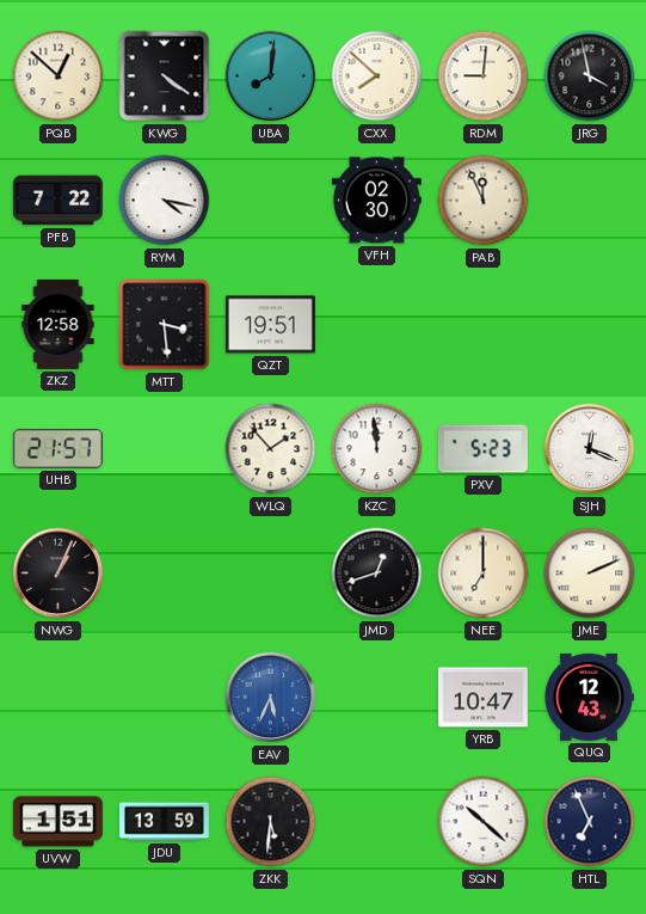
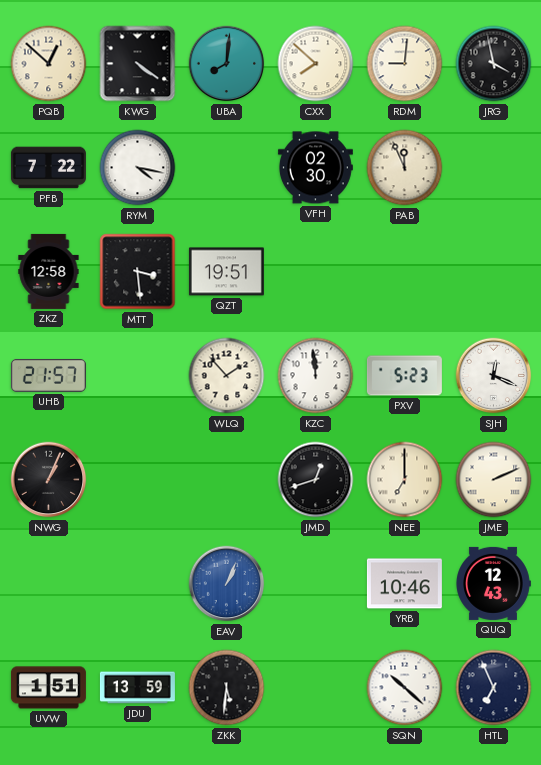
EAV: 5:34 -> 1:04
YRB: 10:47 -> 10:46
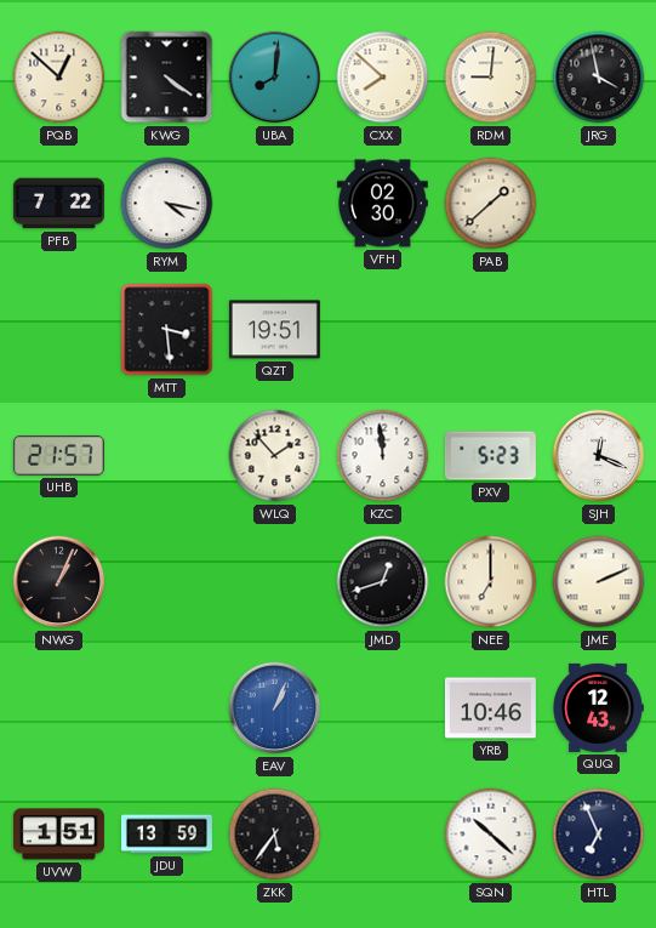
PAB: 11:56 -> 1:38
ZKZ: 12:58 -> none
ZKK: 5:31 -> 5:36
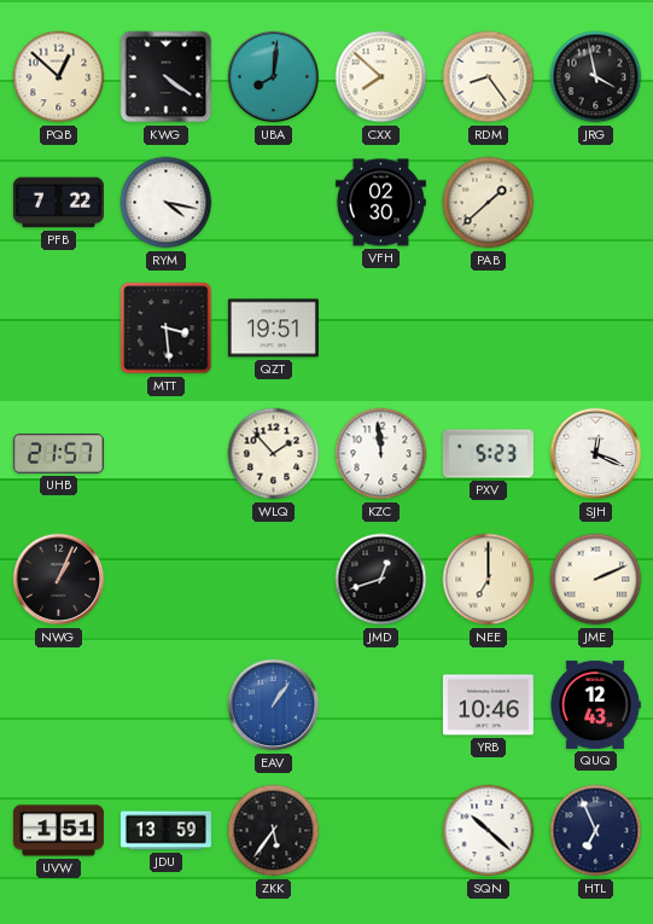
RDM: 9:01 -> 8:24
EAV: 1:04 -> 1:06
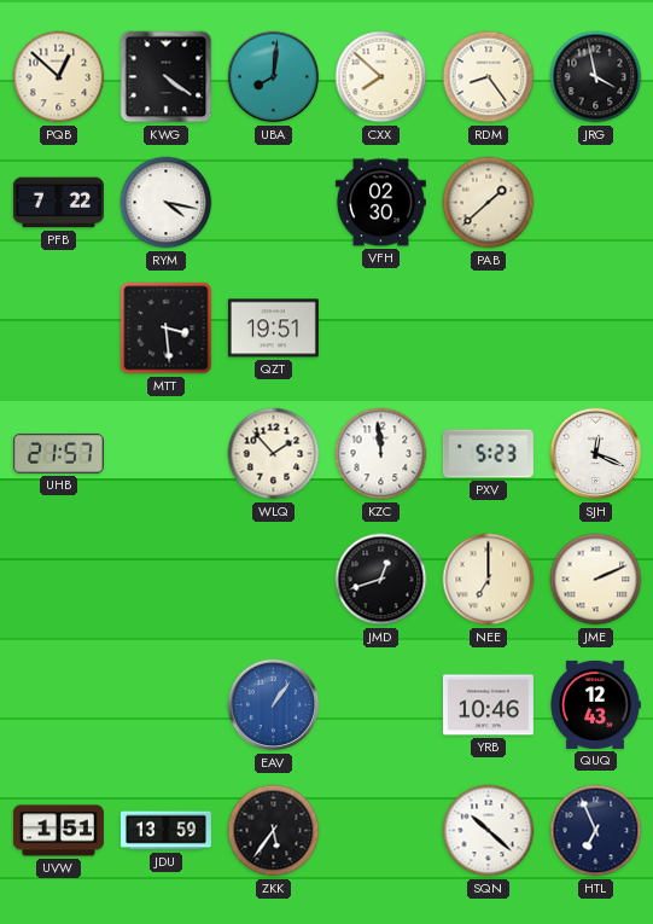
NWG: 1:04 -> none
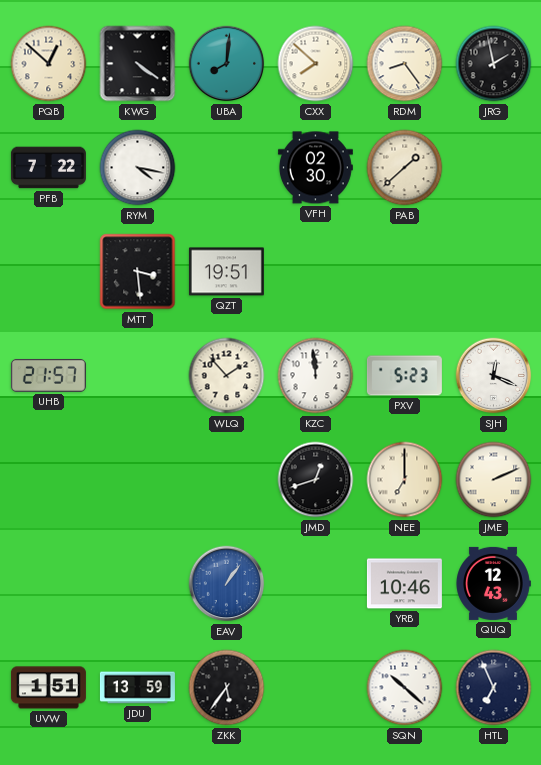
JRG: 3:58 -> 1:58
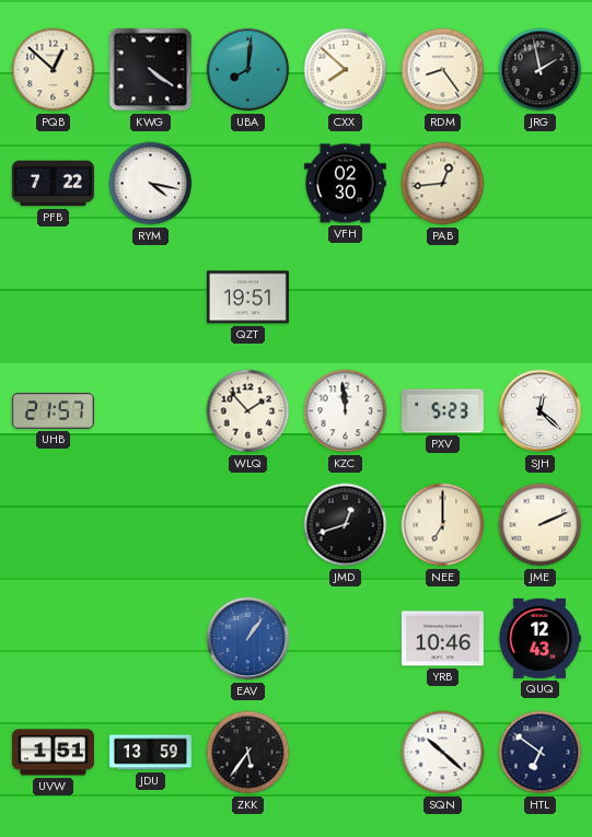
PAB: 1:38 -> 12:44
MTT: 3:29 -> none
SJH: 12:19 -> 12:22
HTL: 6:56 -> 6:51
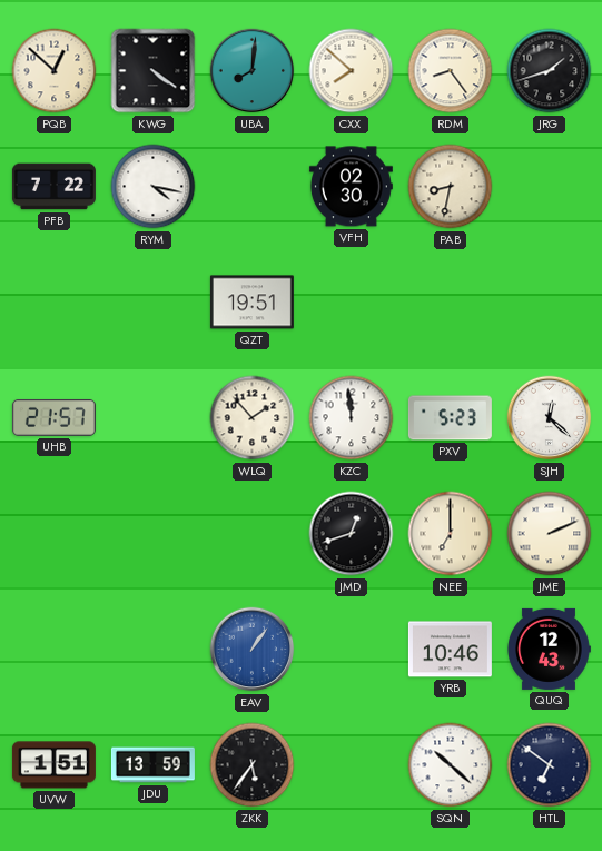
JRG: 1:58 -> 1:42
PAB: 12:44 -> 8:32
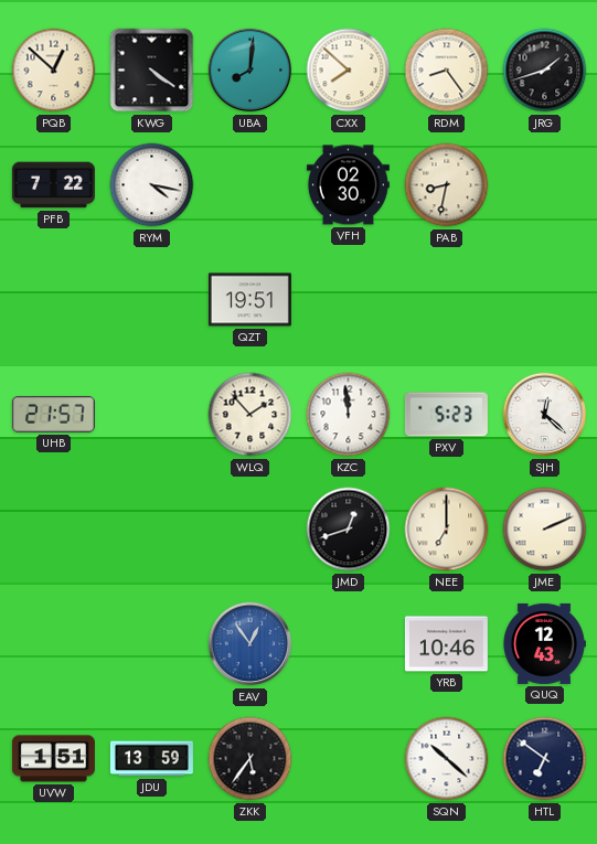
EAV: 1:06 -> 12:54
